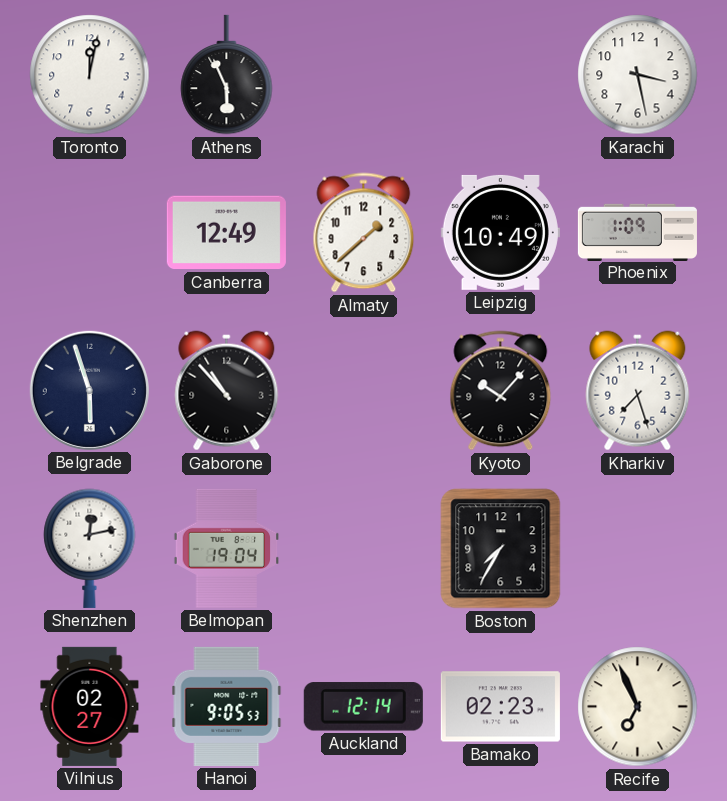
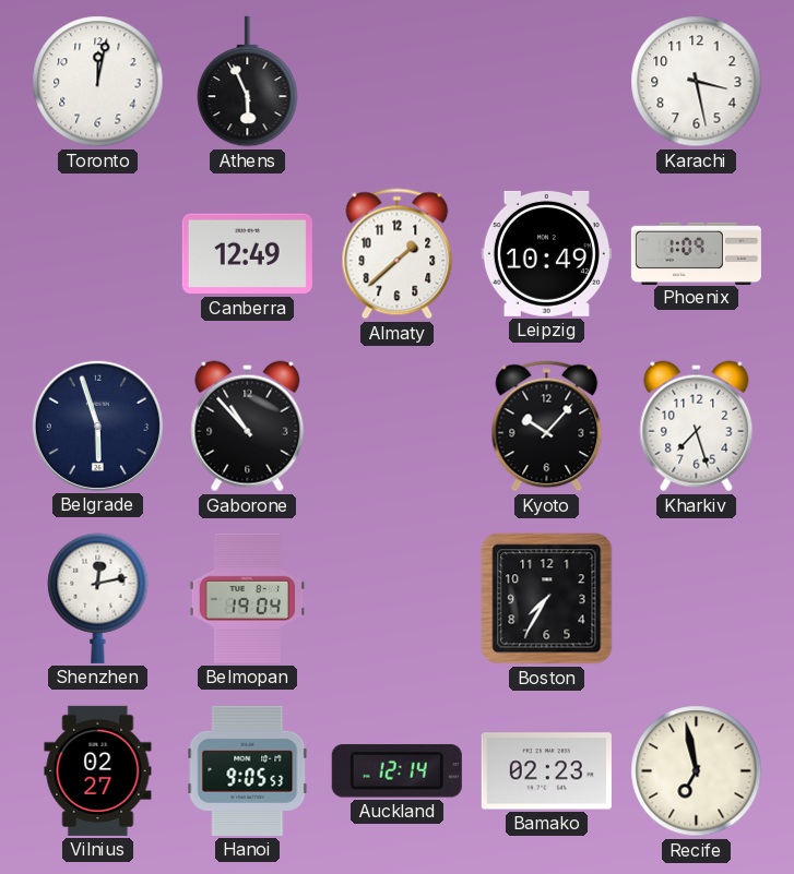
Recife: 6:56 -> 6:58
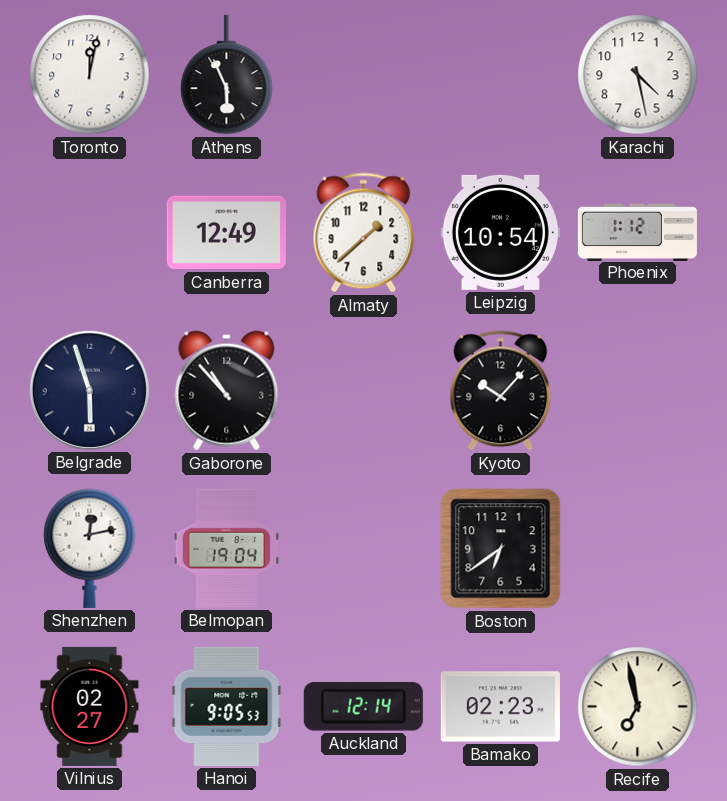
Karachi: 3:28 -> 4:28
Leipzig: 10:49 -> 10:54
Phoenix: 1:09 -> 1:12
Kharkiv: 7:27 -> none
Boston: 7:35 -> 6:39
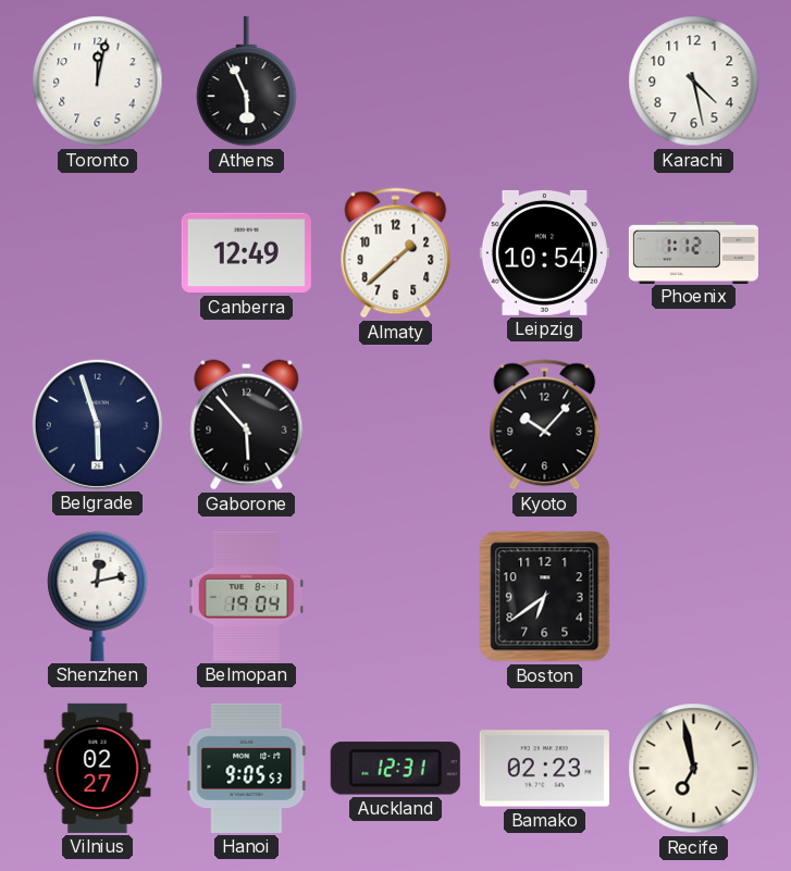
Gaborone: 10:53 -> 5:53
Auckland: 12:14 -> 12:31
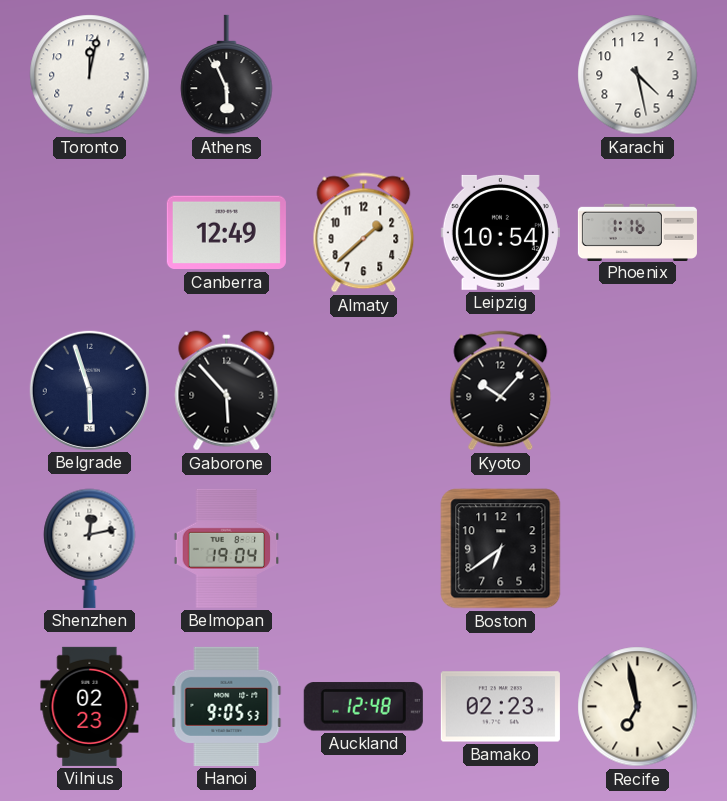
Phoenix: 1:12 -> 1:16
Vilnius: 02:27 -> 02:23
Auckland: 12:31 -> 12:48
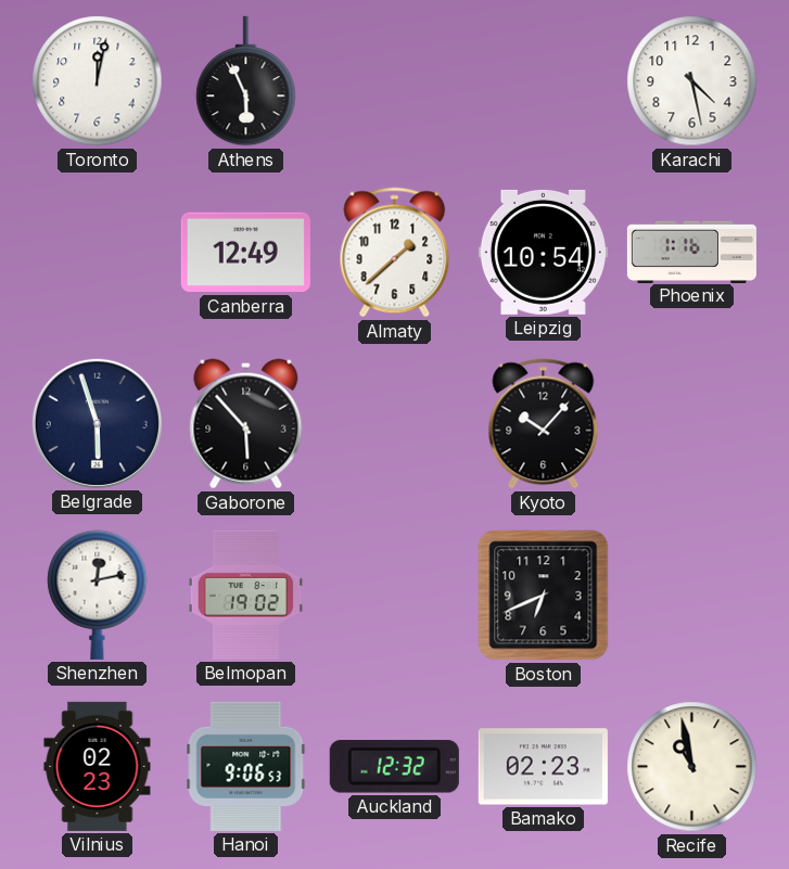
Belmopan: 19:04 -> 19:02
Boston: 6:39 -> 6:41
Hanoi: 9:05 -> 9:06
Auckland: 12:48 -> 12:32
Recife: 6:58 -> 10:58
